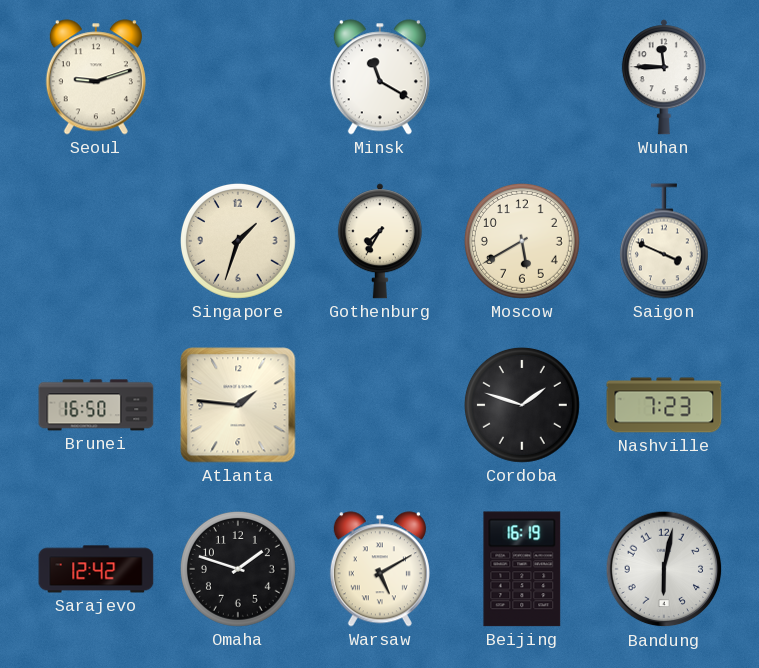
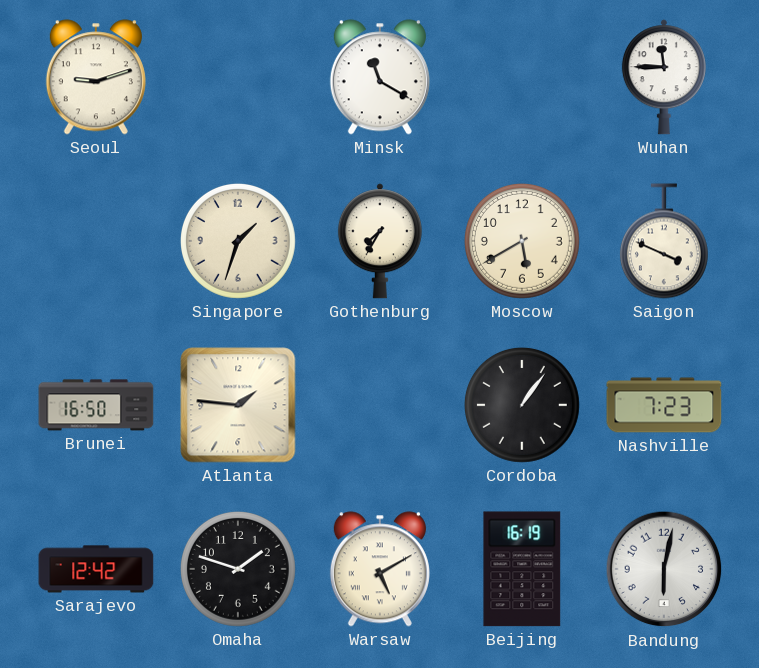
Cordoba: 1:48 -> 1:06
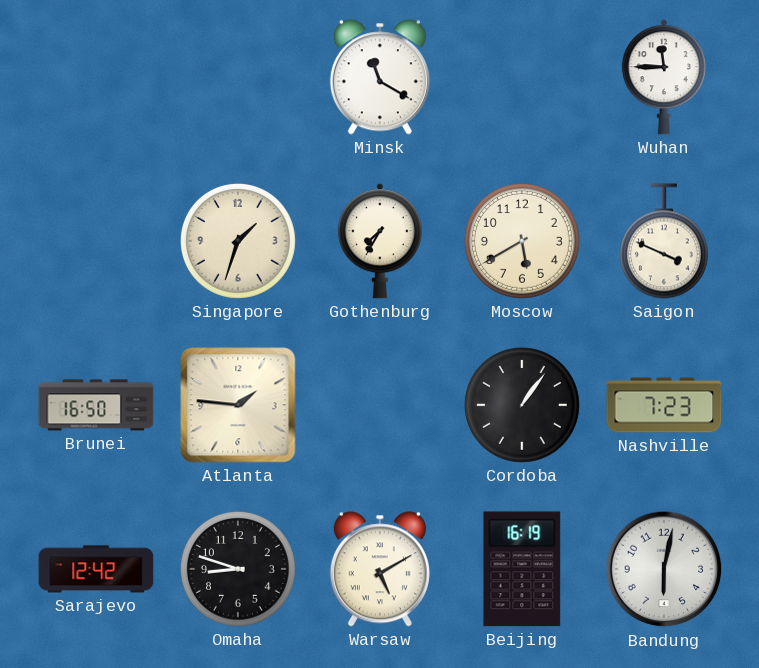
Seoul: 9:12 -> none
Omaha: 1:48 -> 8:48
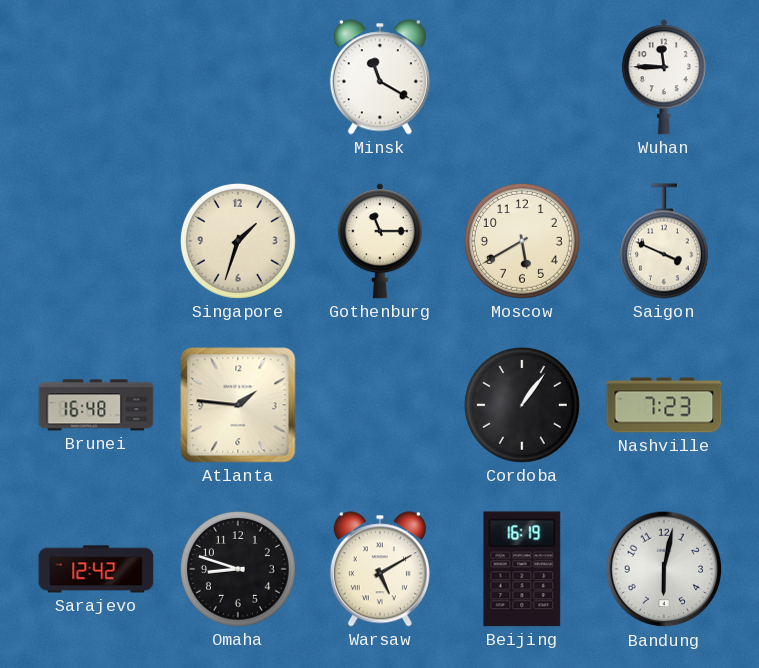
Gothenburg: 7:35 -> 11:15
Brunei: 16:50 -> 16:48
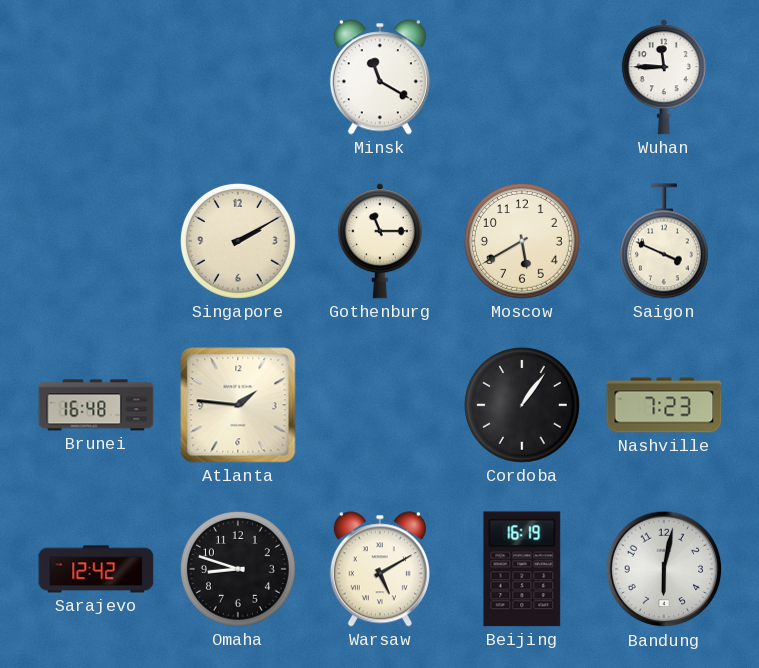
Singapore: 1:33 -> 2:10
